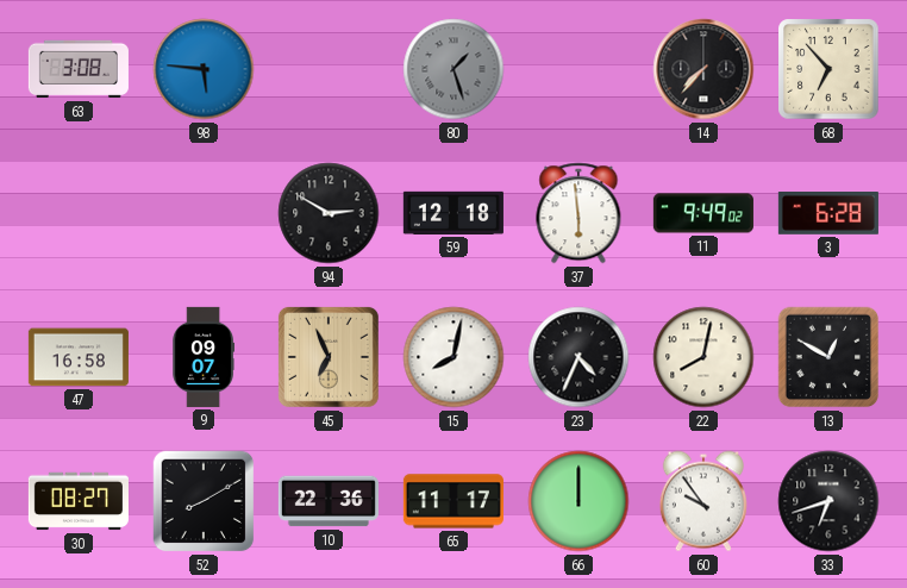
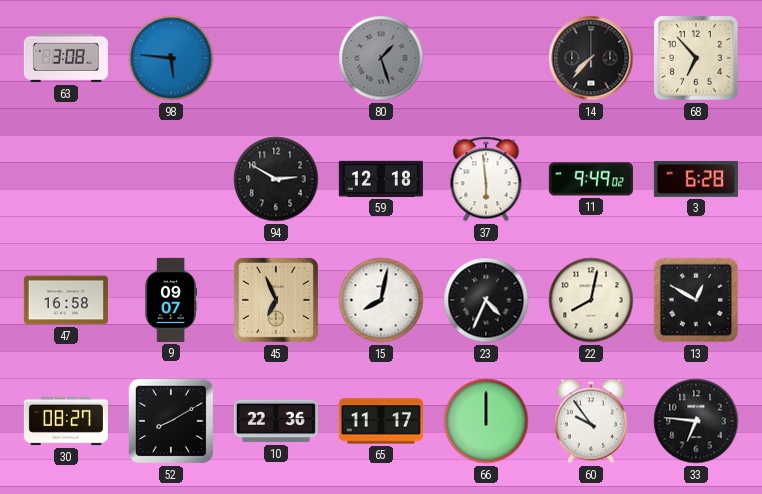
33: 6:42 -> 6:46
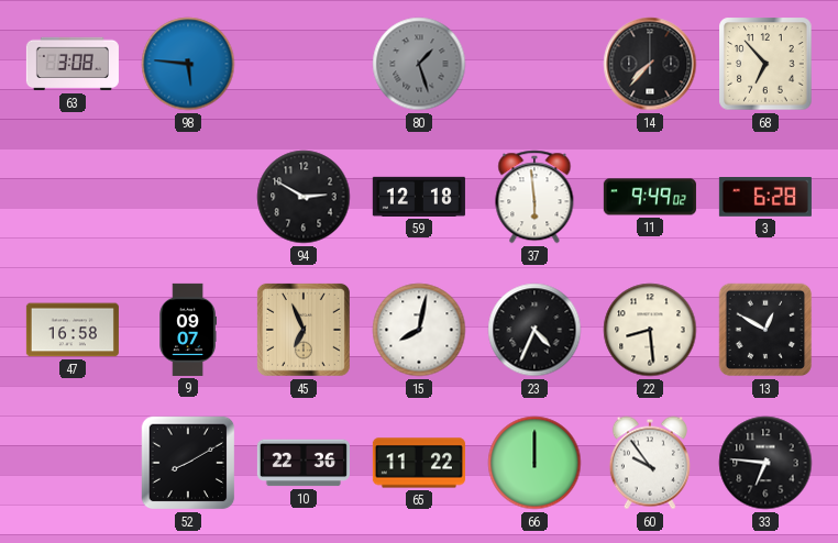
22: 8:02 -> 8:29
30: 08:27 -> none
65: 11:17 -> 11:22
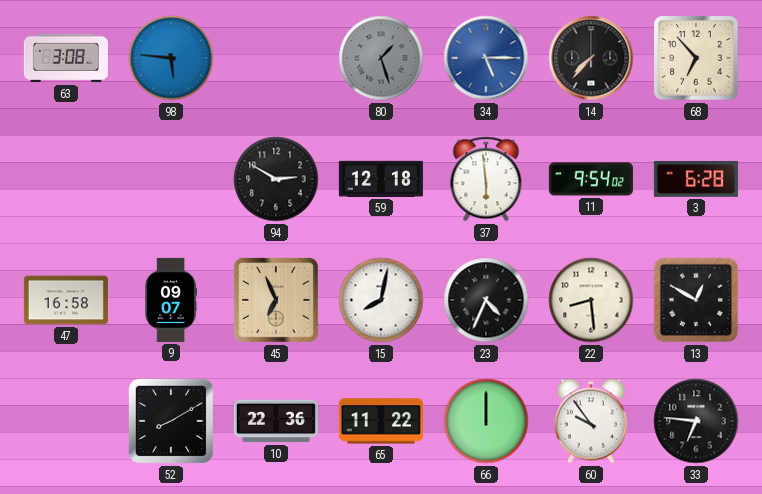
34: none -> 5:15
11: 9:49 -> 9:54
